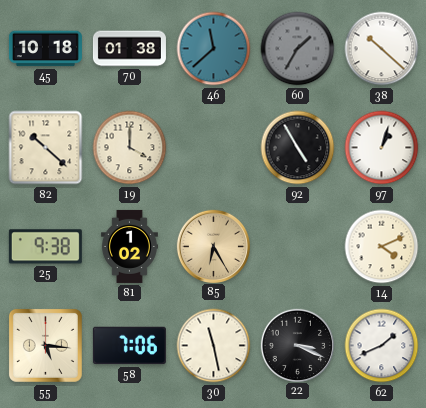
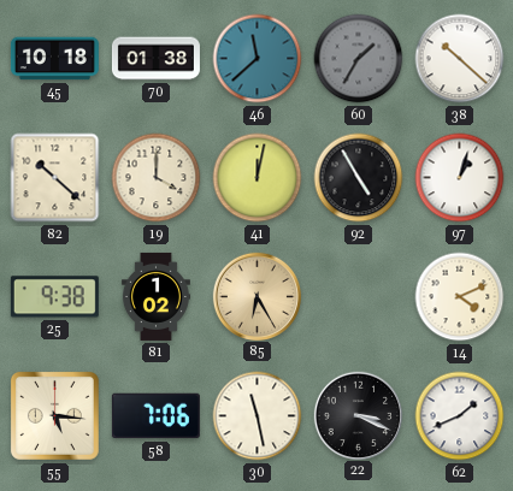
41: none -> 12:02
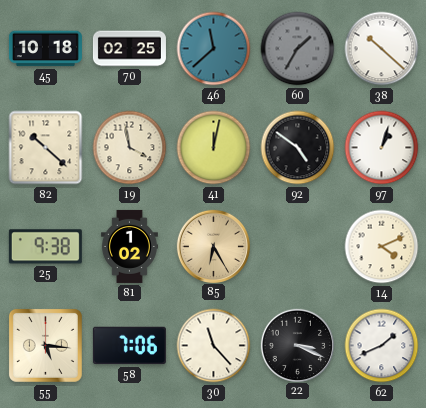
70: 01:38 -> 02:25
19: 4:00 -> 3:58
92: 4:55 -> 4:51
30: 11:28 -> 11:23
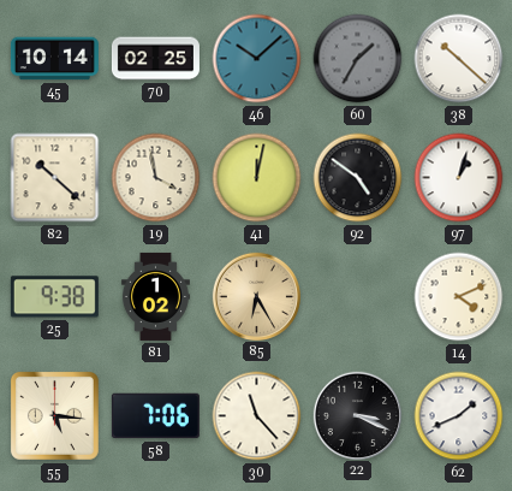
45: 10:18 -> 10:14
46: 11:38 -> 10:08
